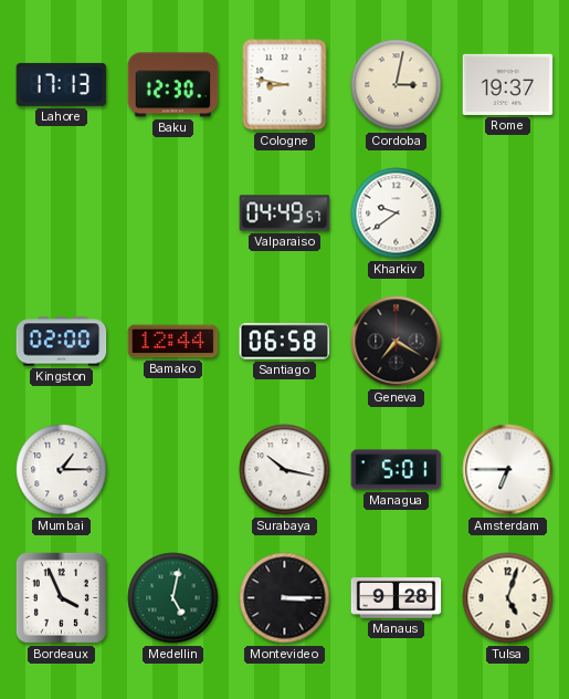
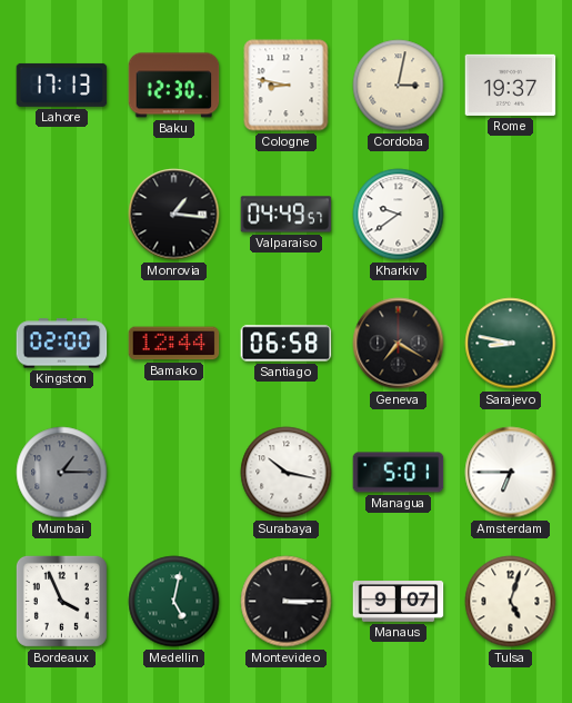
Monrovia: none -> 1:16
Sarajevo: none -> 8:47
Mumbai dial: white -> grey
Manaus: 9:28 -> 9:07
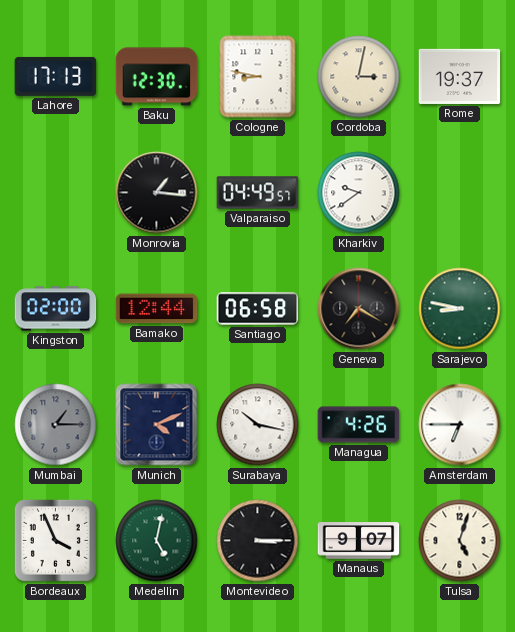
Munich: none -> 4:11
Managua: 5:01 -> 4:26
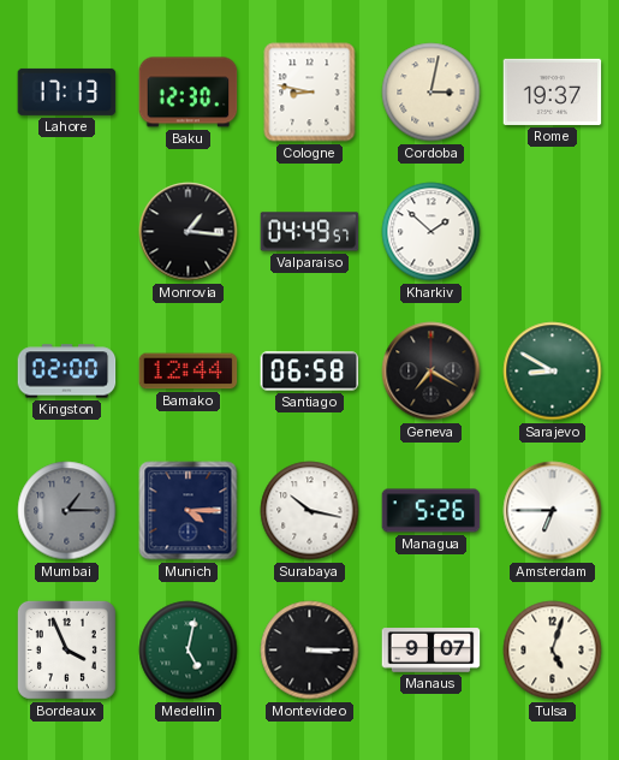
Kharkiv: 9:39 -> 1:52
Sarajevo: 8:47 -> 8:50
Munich: 4:11 -> 4:15
Managua: 4:26 -> 5:26
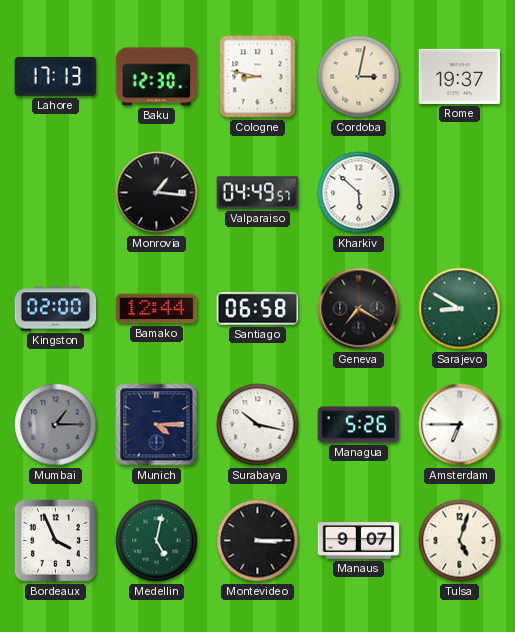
Kharkiv: 1:52 -> 5:52
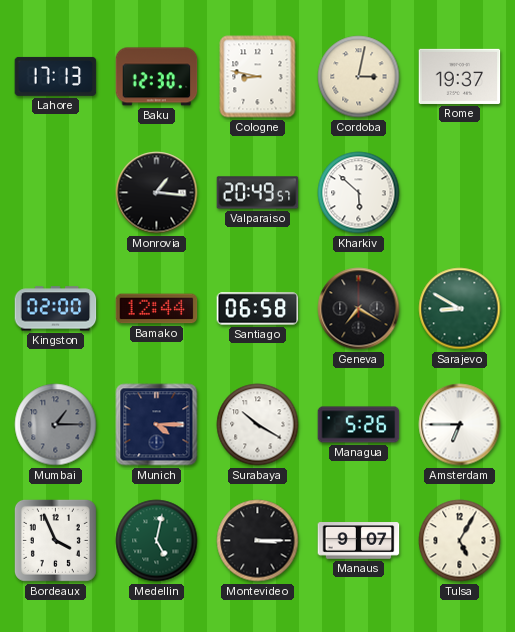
Valparaiso: 04:49 -> 20:49
Surabaya: 10:17 -> 10:20
Tulsa: 5:03 -> 5:05
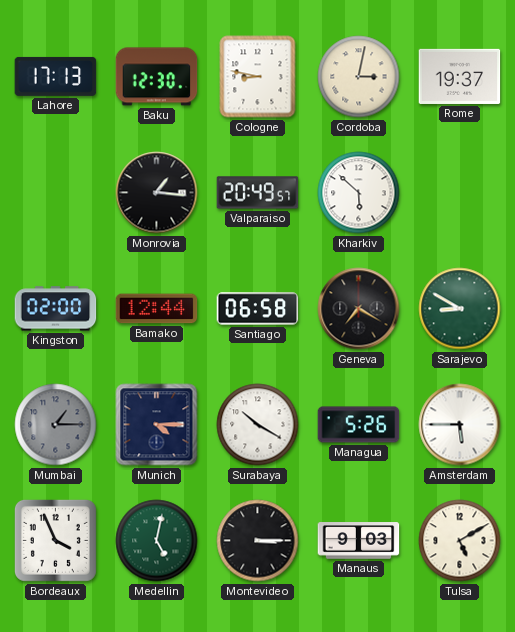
Amsterdam: 6:45 -> 5:45
Manaus: 9:07 -> 9:03
Tulsa: 5:05 -> 5:10
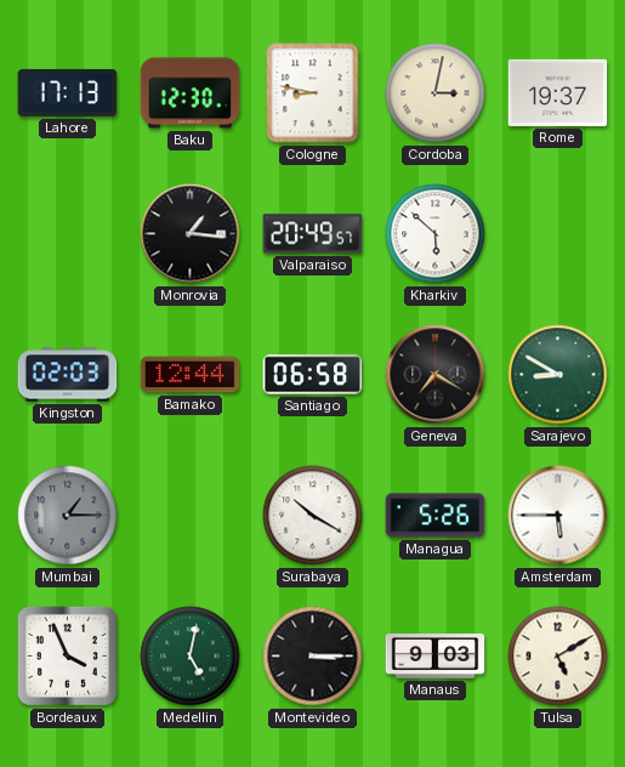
Kingston: 02:00 -> 02:03
Munich: 4:15 -> none
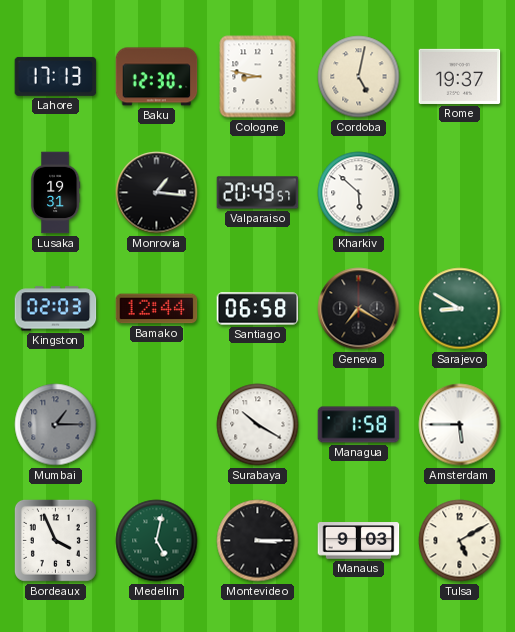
Cordoba: 3:02 -> 5:02
Lusaka: none -> 19:31
Managua: 5:26 -> 1:58
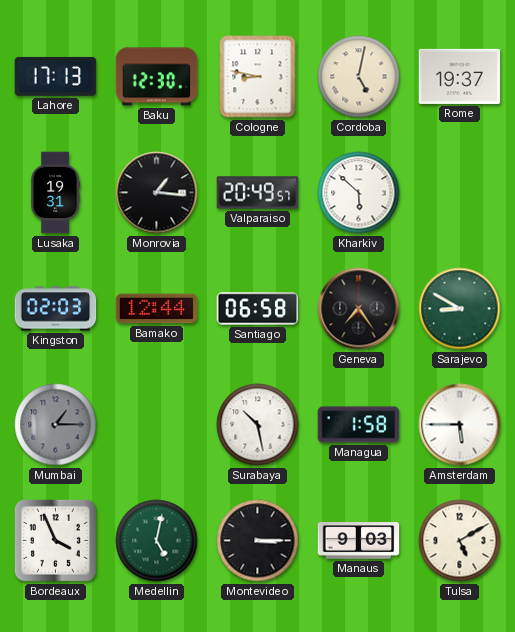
Geneva: 7:20 -> 7:24
Surabaya: 10:20 -> 10:28
